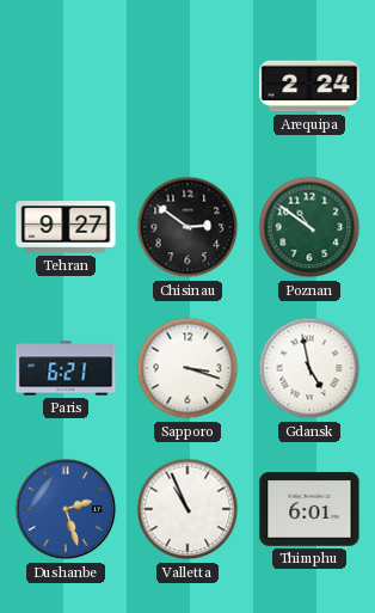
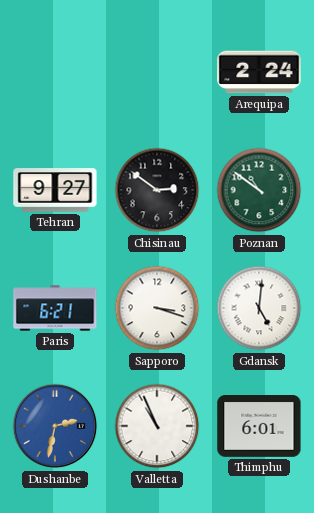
Gdansk: 4:58 -> 5:01
Dushanbe: 2:27 -> 2:32
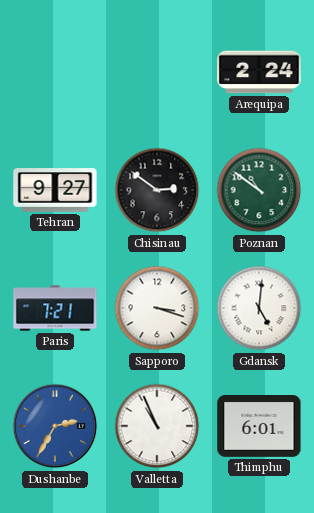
Paris: 6:21 -> 7:21
Dushanbe: 2:32 -> 2:35
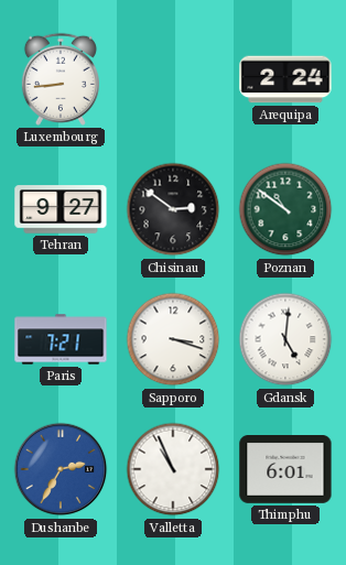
Luxembourg: none -> 8:44
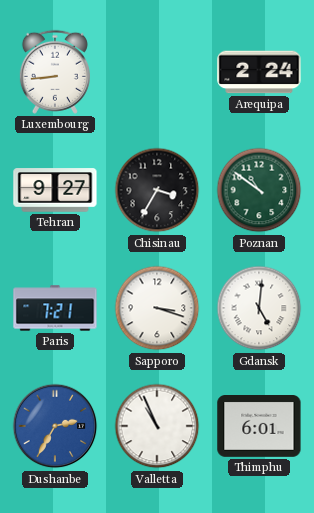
Chisinau: 2:51 -> 3:35
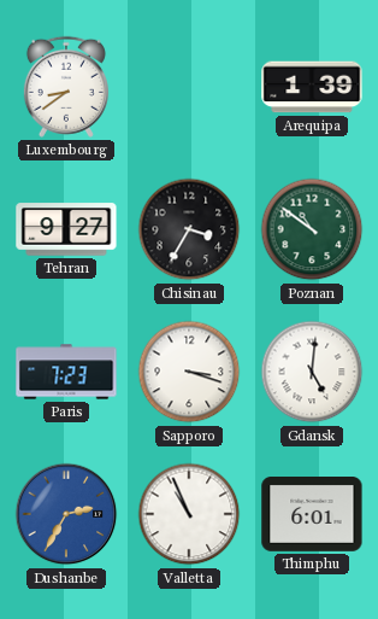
Luxembourg: 8:44 -> 8:39
Arequipa: 2:24 -> 1:39
Paris: 7:21 -> 7:23
